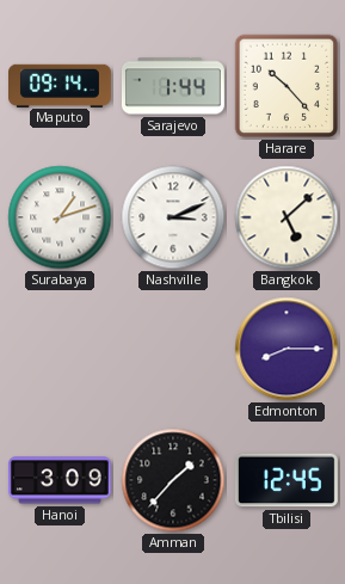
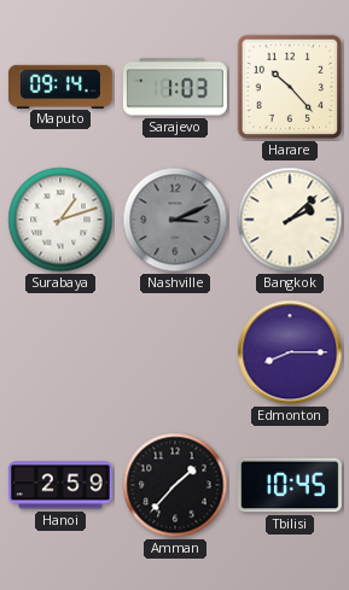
Sarajevo: 1:44 -> 1:03
Nashville dial: white -> grey
Bangkok: 5:08 -> 2:08
Hanoi: 3:09 -> 2:59
Tbilisi: 12:45 -> 10:45
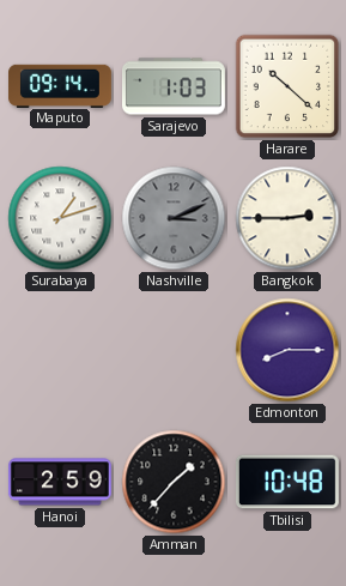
Harare: 10:23 -> 10:22
Bangkok: 2:08 -> 2:45
Tbilisi: 10:45 -> 10:48
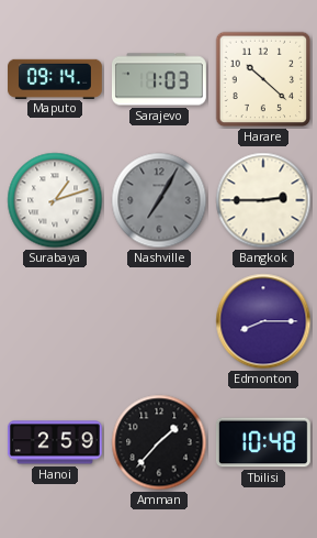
Nashville: 3:11 -> 7:05
